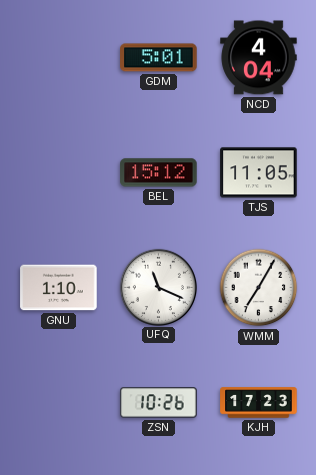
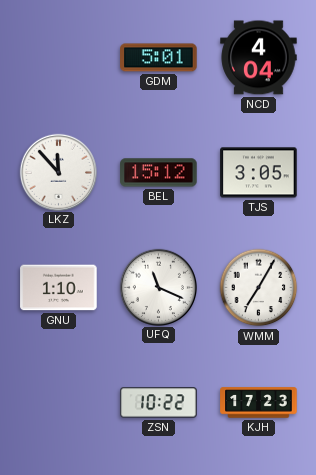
LKZ: none -> 11:53
TJS: 11:05 -> 3:05
ZSN: 10:26 -> 10:22
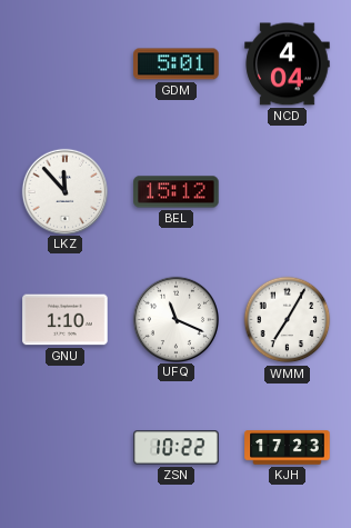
TJS: 3:05 -> none
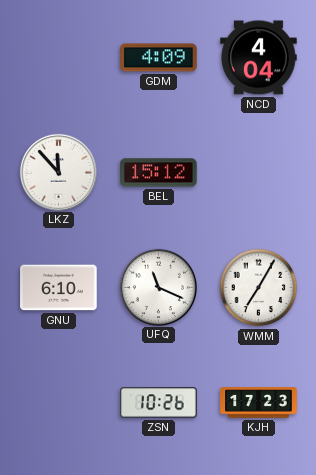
GDM: 5:01 -> 4:09
GNU: 1:10 -> 6:10
ZSN: 10:22 -> 10:26
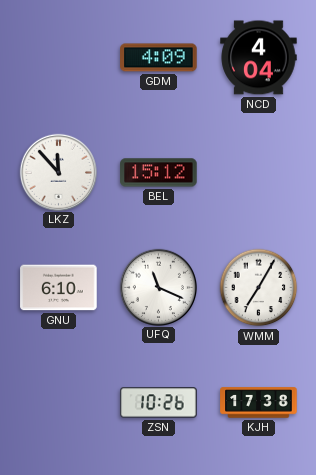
KJH: 17:23 -> 17:38
